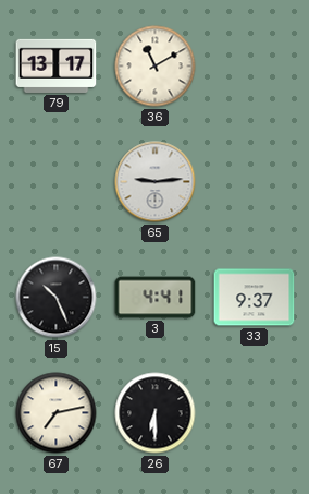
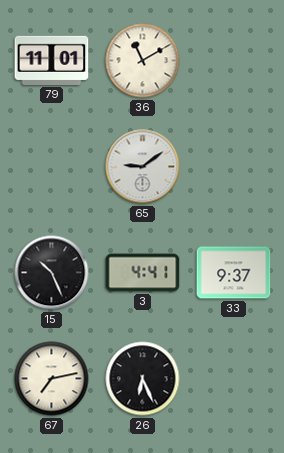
79: 13:17 -> 11:01
65: 9:14 -> 9:09
26: 6:30 -> 6:26
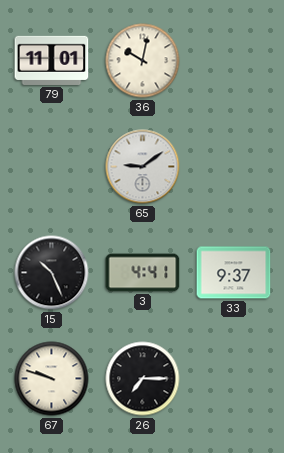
36: 11:10 -> 10:02
67: 7:13 -> 9:48
26: 6:26 -> 7:15
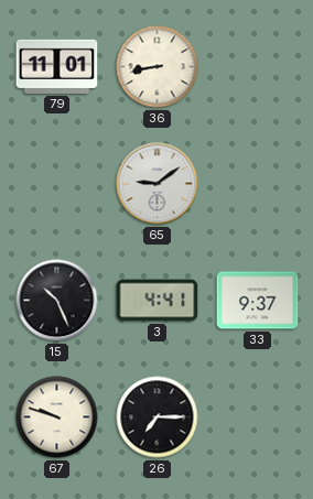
36: 10:02 -> 8:43
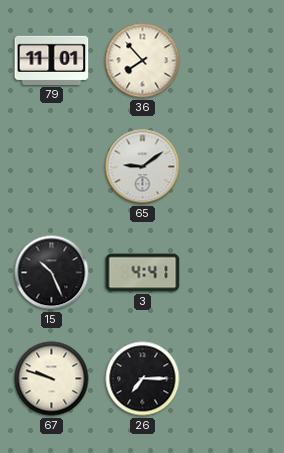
36: 8:43 -> 7:53
33: 9:37 -> none
